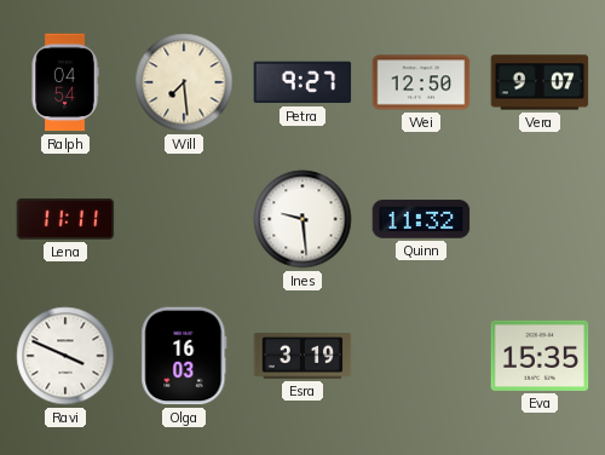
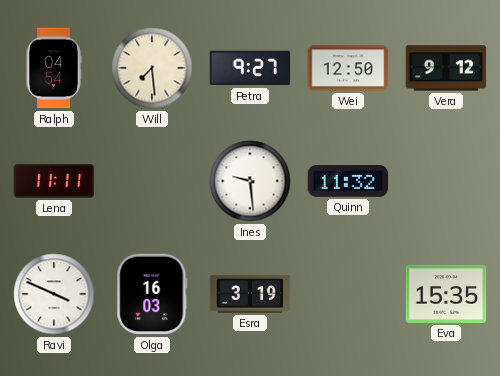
Vera: 9:07 -> 9:12
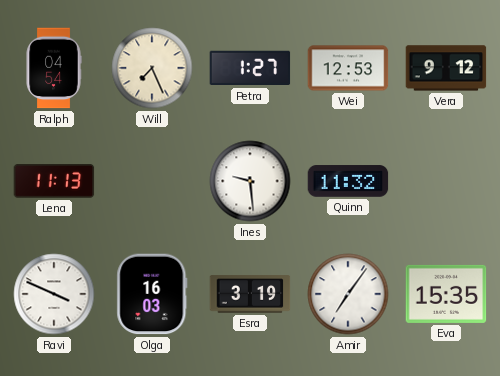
Will: 7:29 -> 7:26
Petra: 9:27 -> 1:27
Wei: 12:50 -> 12:53
Lena: 11:11 -> 11:13
Amir: none -> 7:06
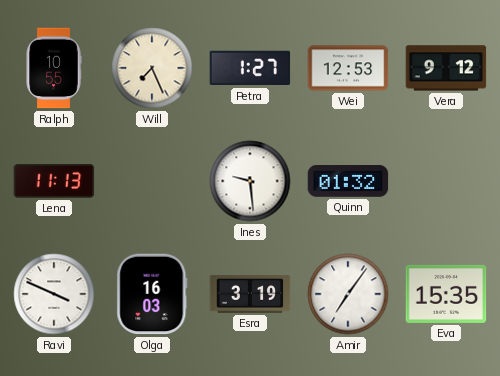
Ralph: 04:54 -> 10:55
Quinn: 11:32 -> 01:32
